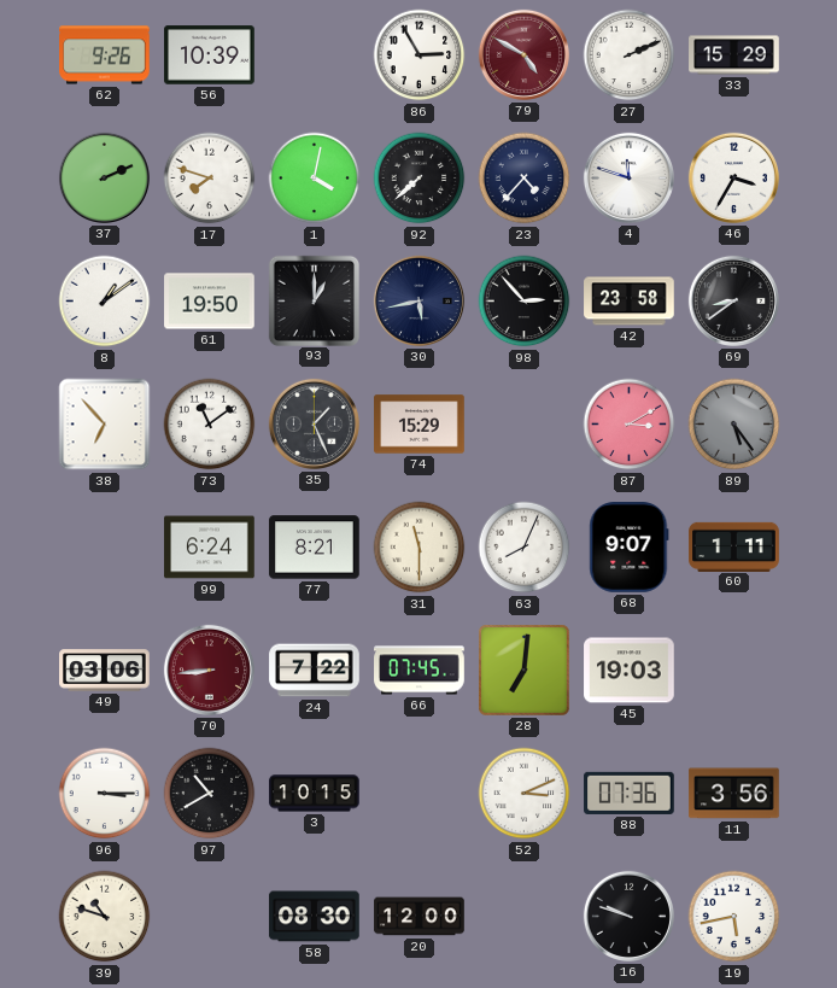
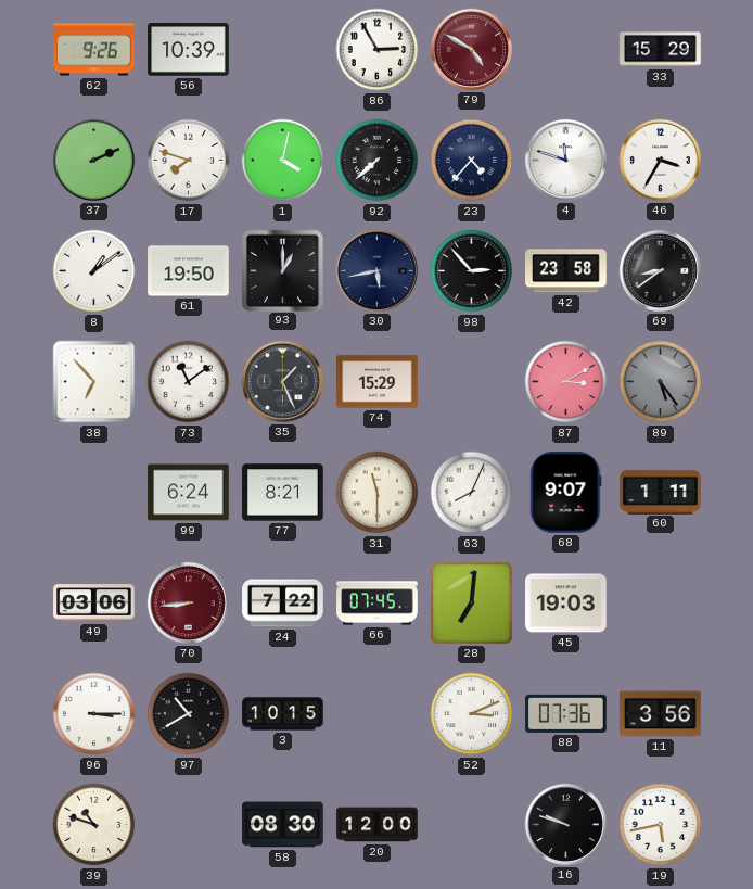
27: 2:11 -> none
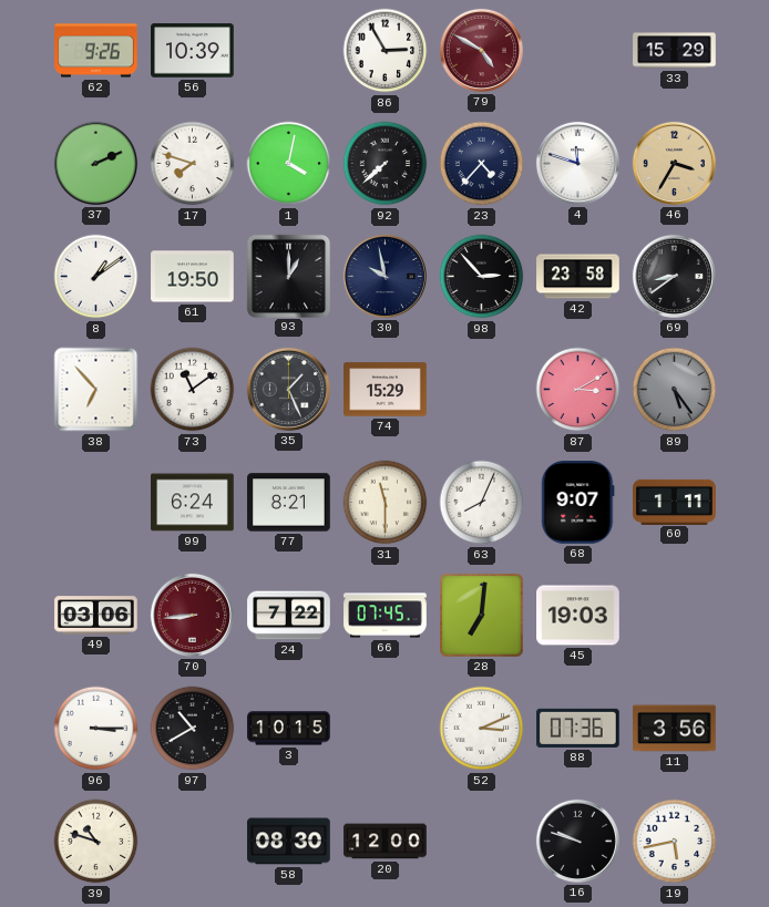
46 dial: white -> champagne
30: 5:43 -> 9:58
